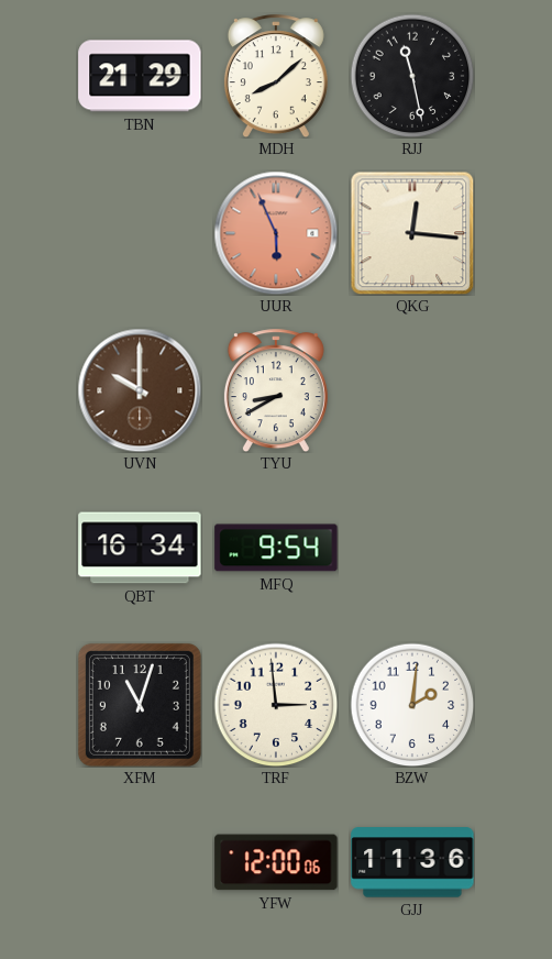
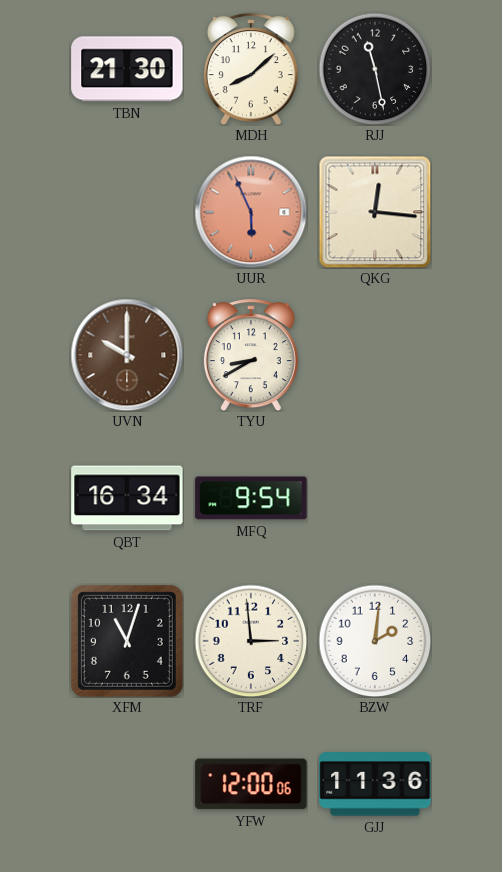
TBN: 21:29 -> 21:30
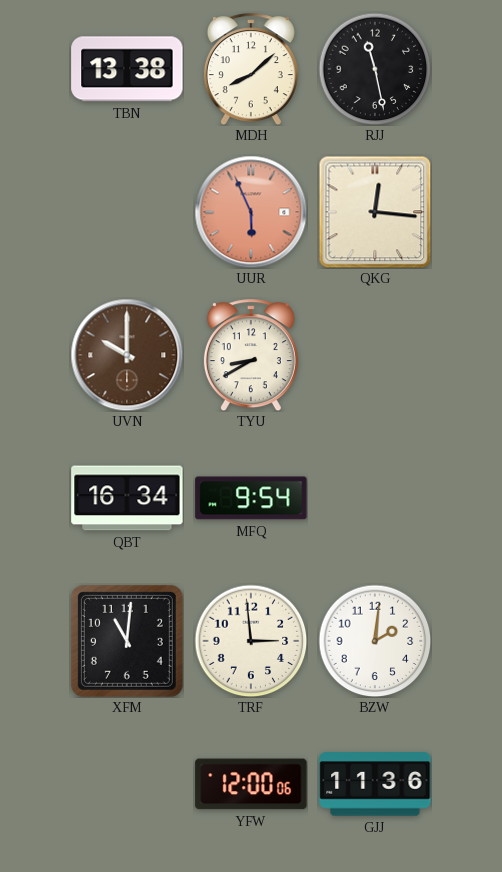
TBN: 21:30 -> 13:38
XFM: 11:03 -> 11:01
